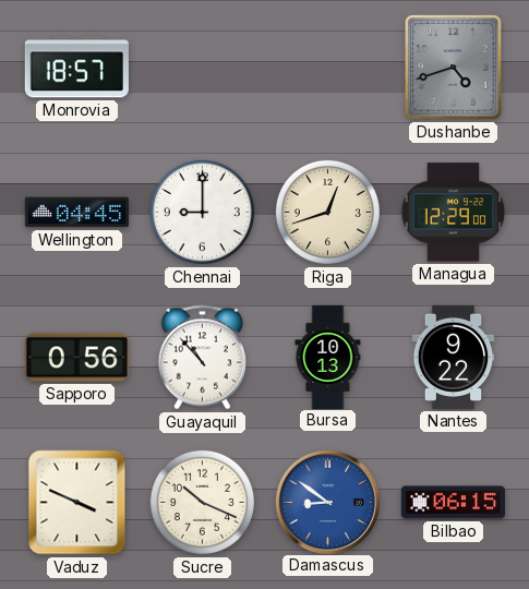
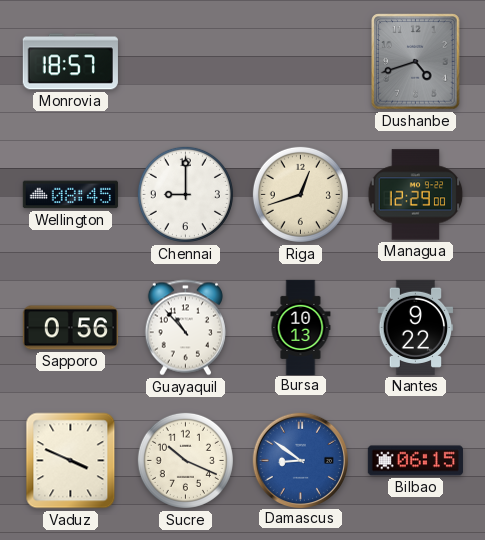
Wellington: 04:45 -> 08:45
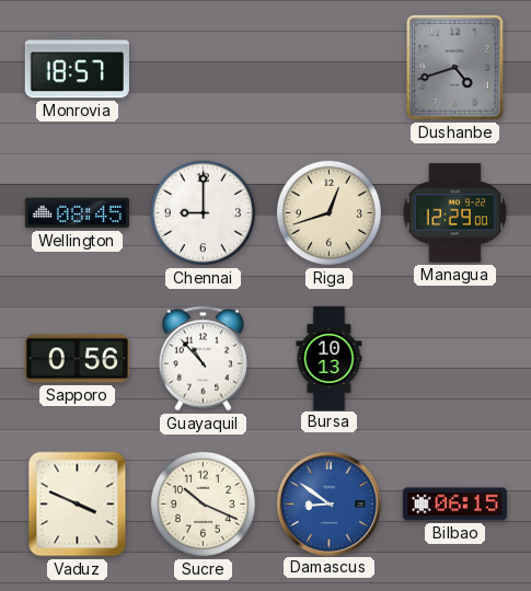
Nantes: 9:22 -> none
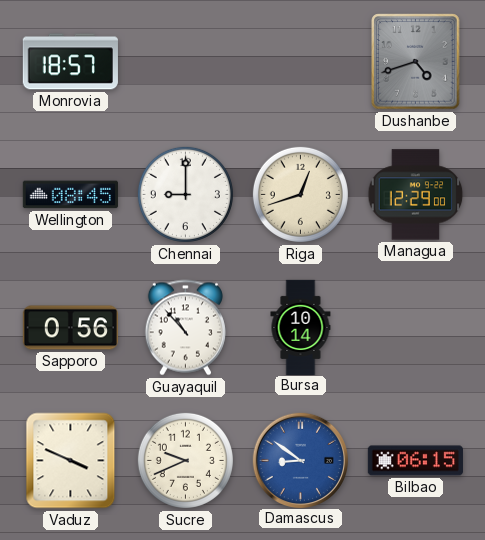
Bursa: 10:13 -> 10:14
Sucre: 10:19 -> 9:41
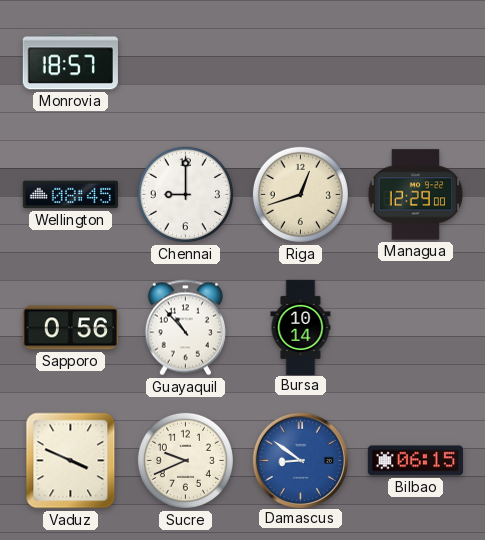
Dushanbe: 4:42 -> none
